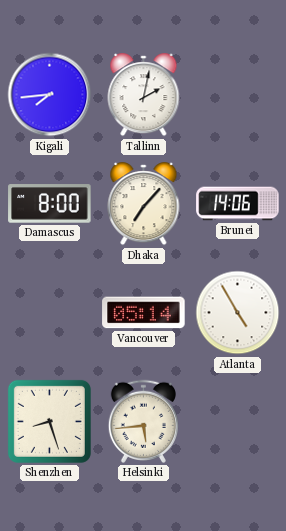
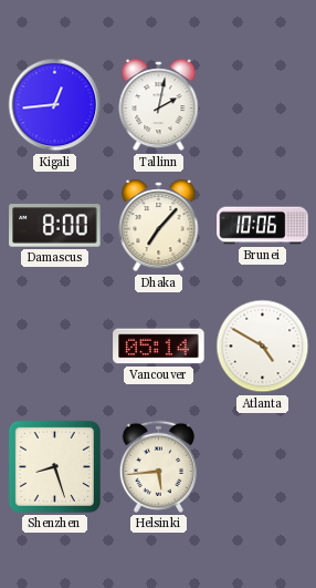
Kigali: 7:44 -> 12:44
Brunei: 14:06 -> 10:06
Atlanta: 4:55 -> 4:50
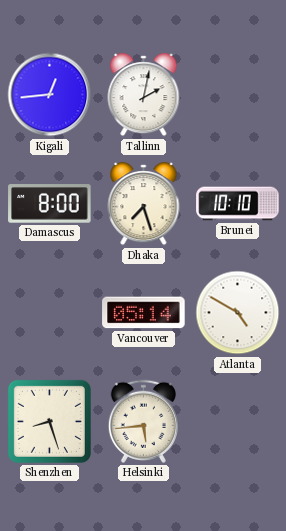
Dhaka: 7:07 -> 7:27
Brunei: 10:06 -> 10:10
